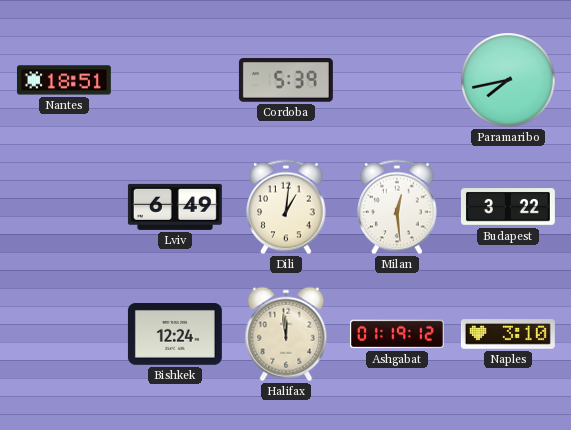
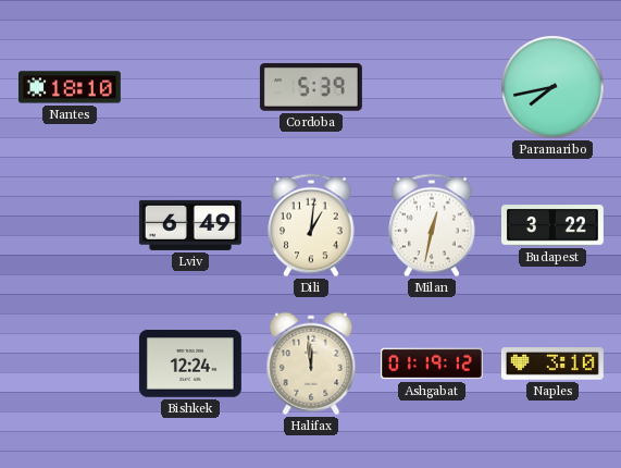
Nantes: 18:51 -> 18:10
Milan: 12:29 -> 12:32
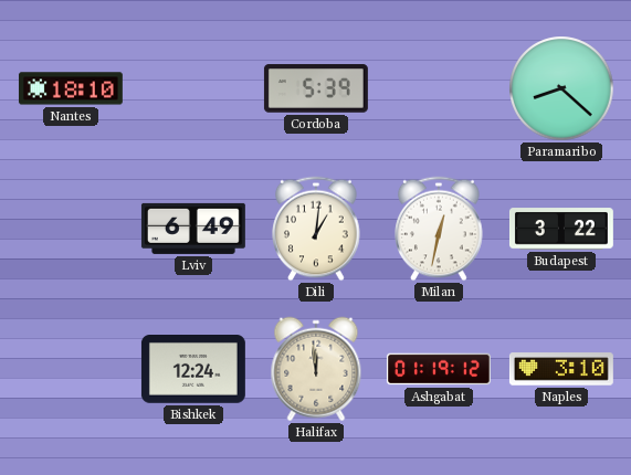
Paramaribo: 7:43 -> 8:22
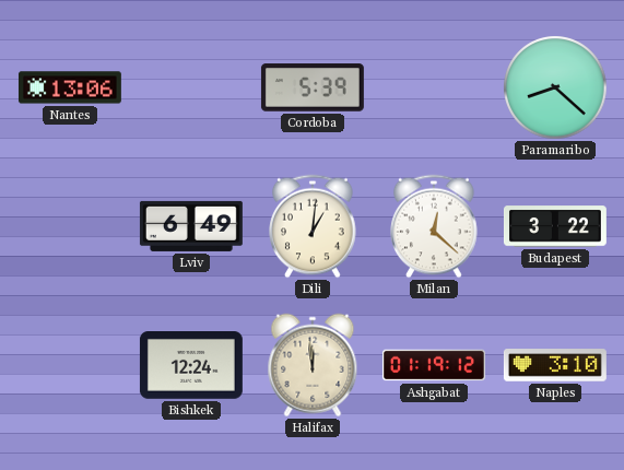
Nantes: 18:10 -> 13:06
Milan: 12:32 -> 12:22
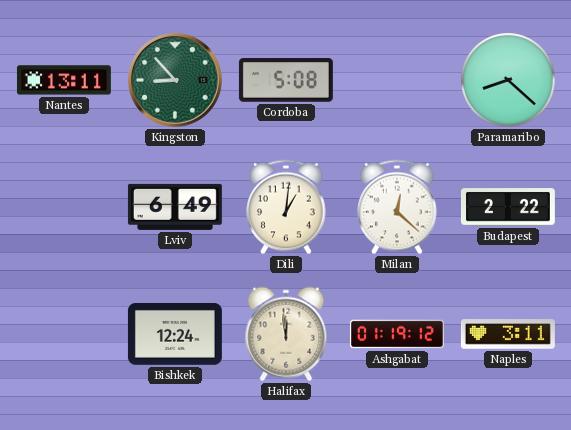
Nantes: 13:06 -> 13:11
Kingston: none -> 8:53
Cordoba: 5:39 -> 5:08
Budapest: 3:22 -> 2:22
Naples: 3:10 -> 3:11
